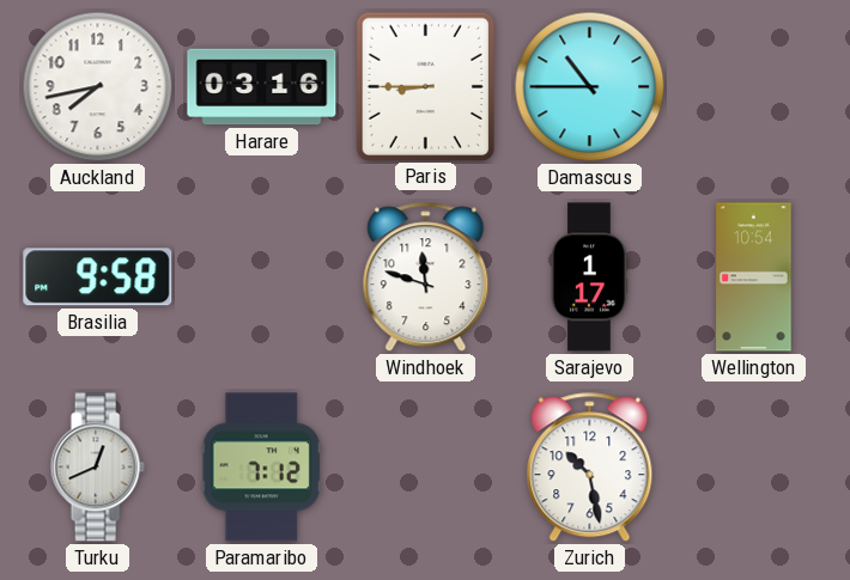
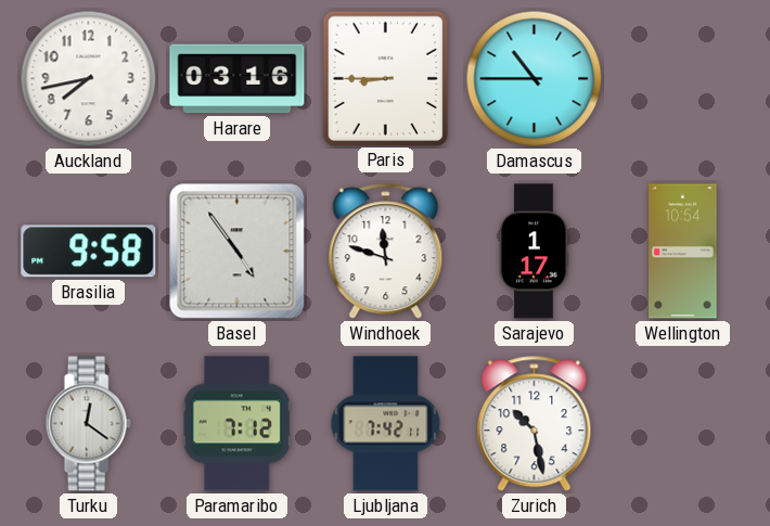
Basel: none -> 4:54
Turku: 12:41 -> 12:21
Ljubljana: none -> 7:42
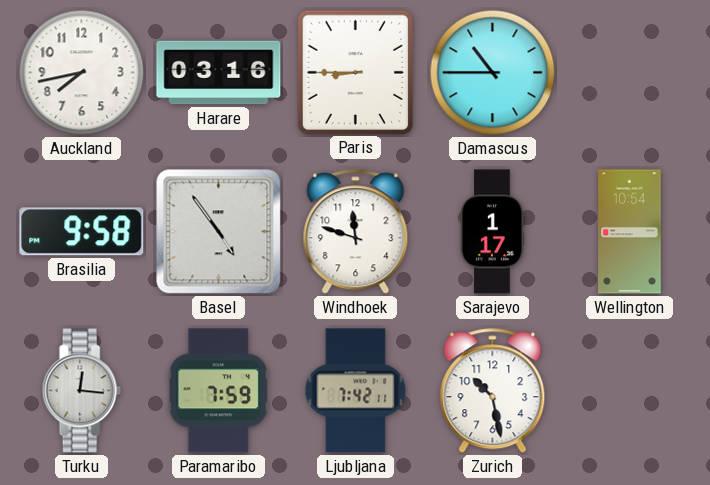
Turku: 12:21 -> 12:16
Paramaribo: 7:12 -> 7:59
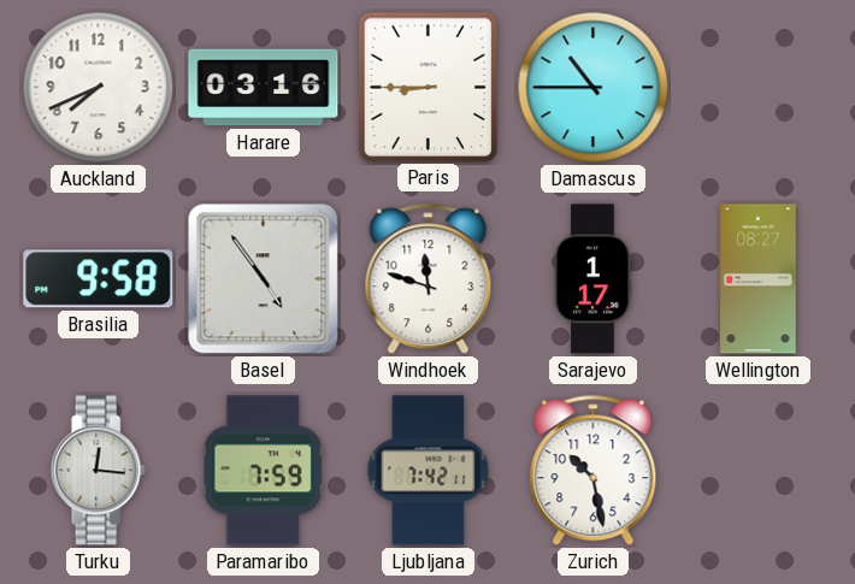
Auckland: 7:43 -> 7:41
Wellington: 10:54 -> 08:27
